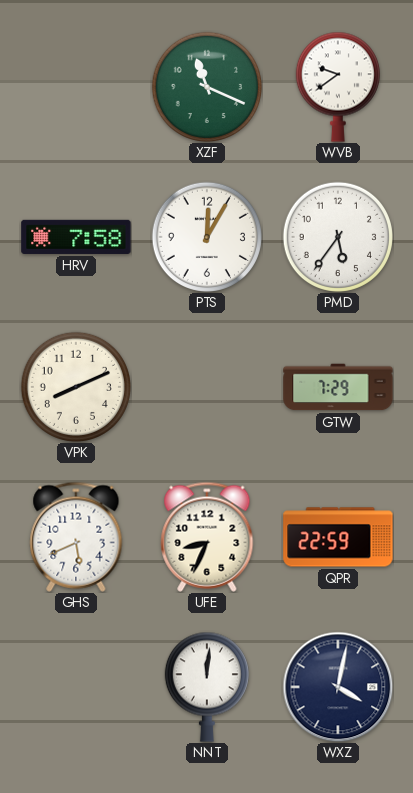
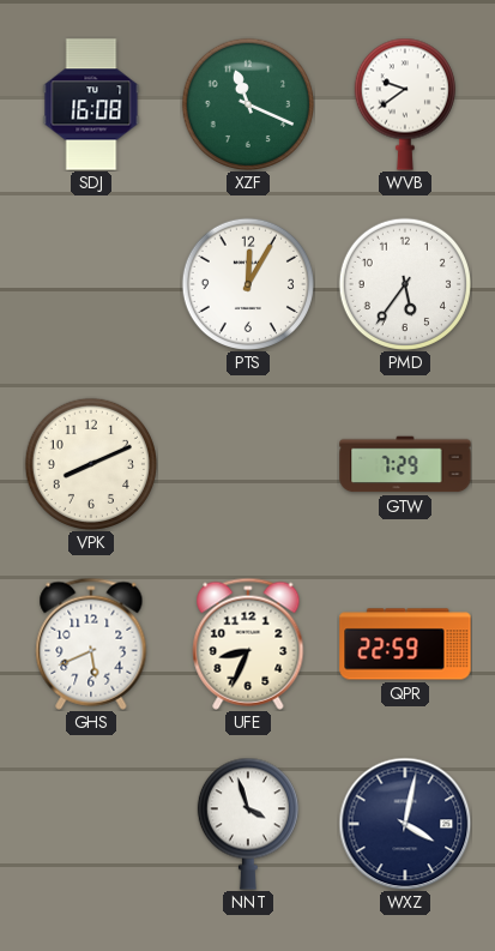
SDJ: none -> 16:08
HRV: 7:58 -> none
NNT: 12:01 -> 3:57
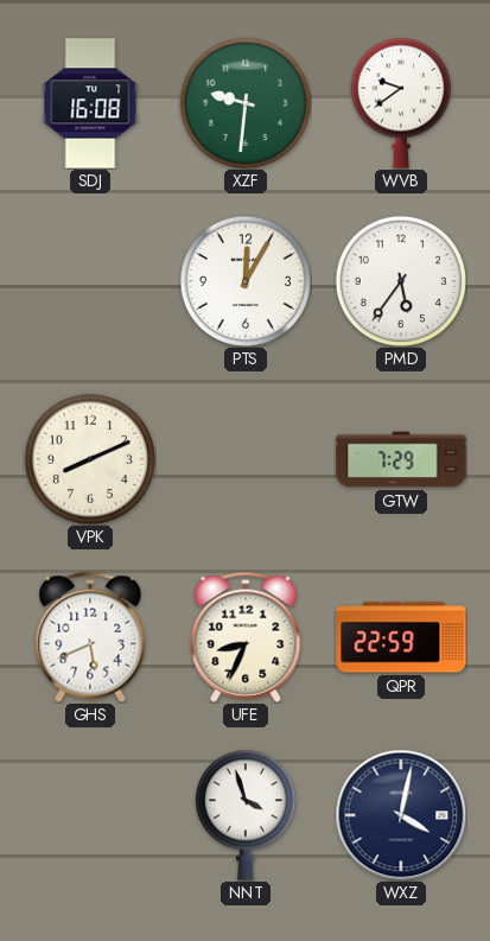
XZF: 11:19 -> 9:31
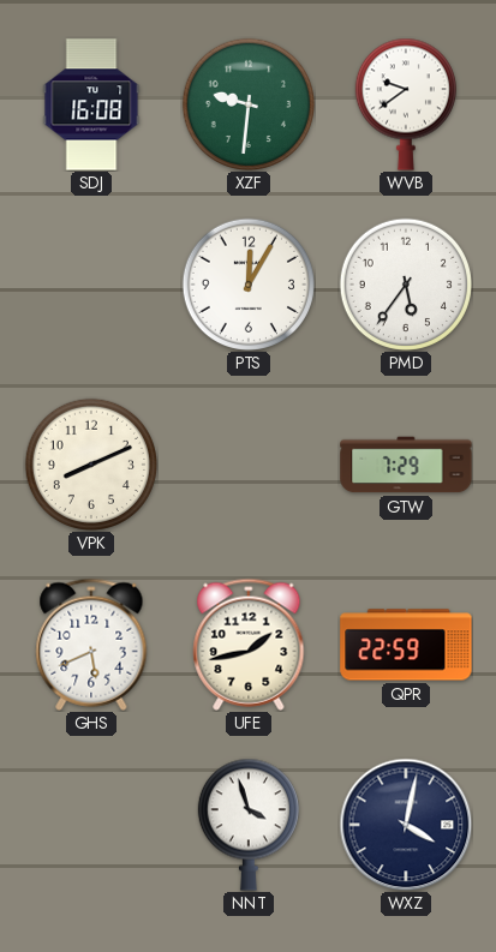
UFE: 8:34 -> 1:43
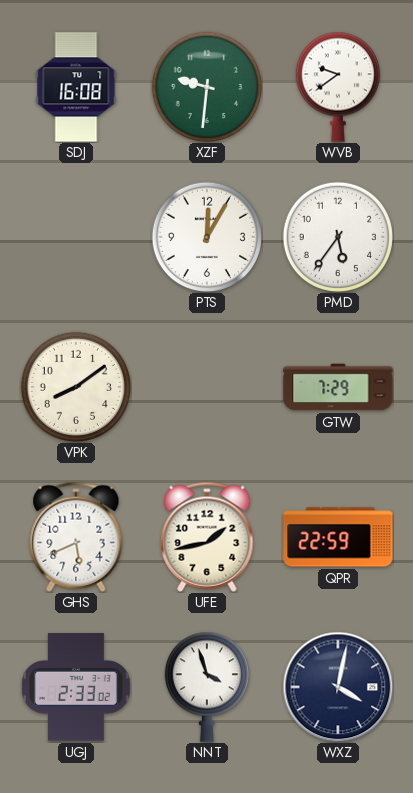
VPK: 8:11 -> 8:09
UGJ: none -> 2:33
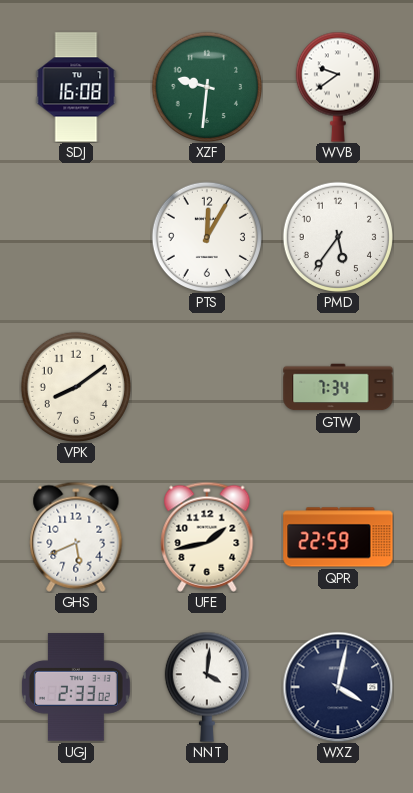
GTW: 7:29 -> 7:34
NNT: 3:57 -> 4:01
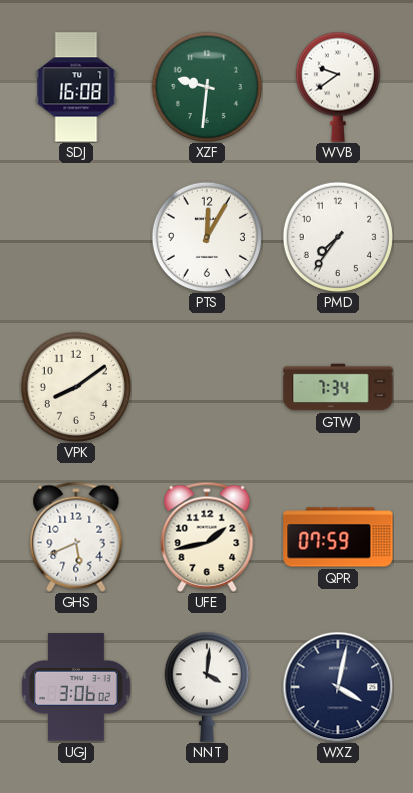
PMD: 5:36 -> 7:36
QPR: 22:59 -> 07:59
UGJ: 2:33 -> 3:06
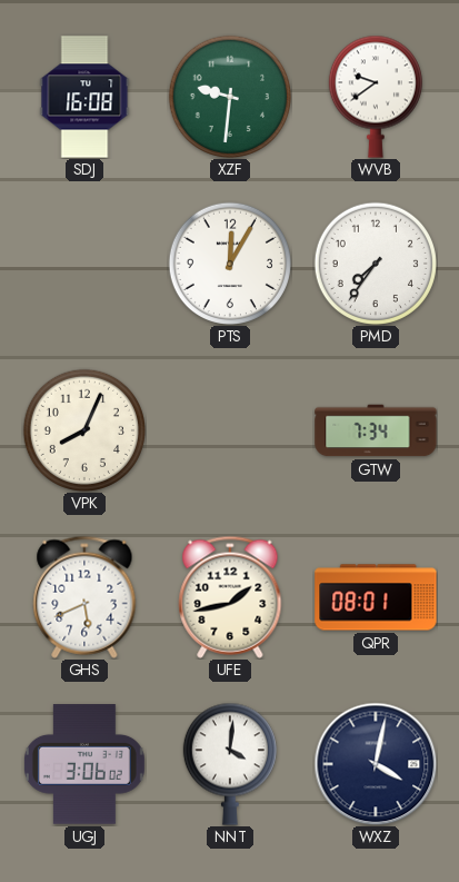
VPK: 8:09 -> 8:04
QPR: 07:59 -> 08:01
